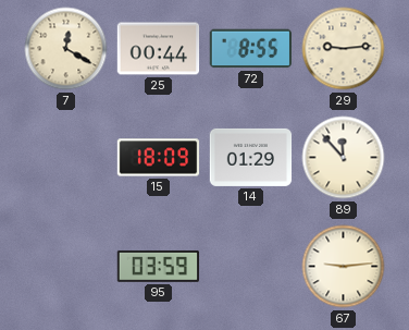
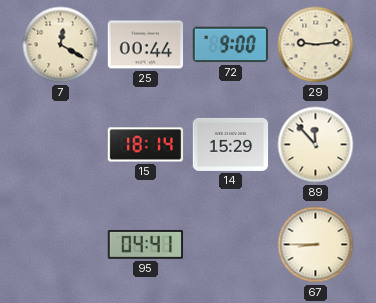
72: 8:55 -> 9:00
15: 18:09 -> 18:14
14: 01:29 -> 15:29
95: 03:59 -> 04:41
67: 9:14 -> 8:45
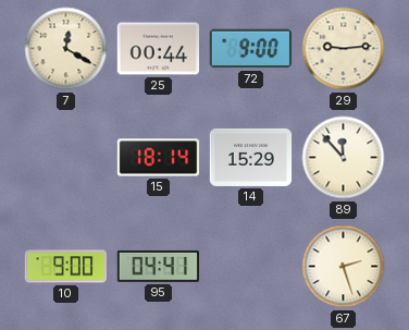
10: none -> 9:00
67: 8:45 -> 2:27
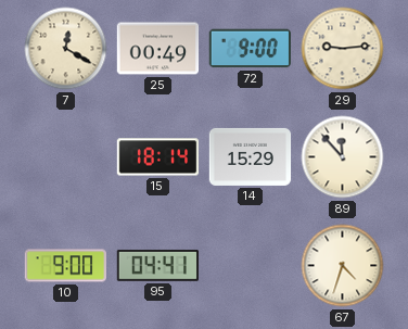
25: 00:44 -> 00:49
67: 2:27 -> 4:33
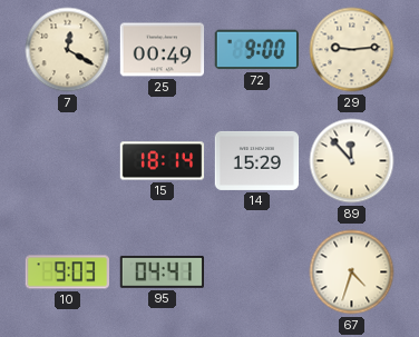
10: 9:00 -> 9:03
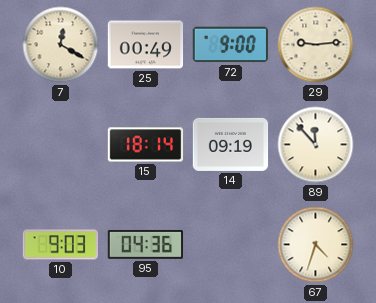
14: 15:29 -> 09:19
95: 04:41 -> 04:36
